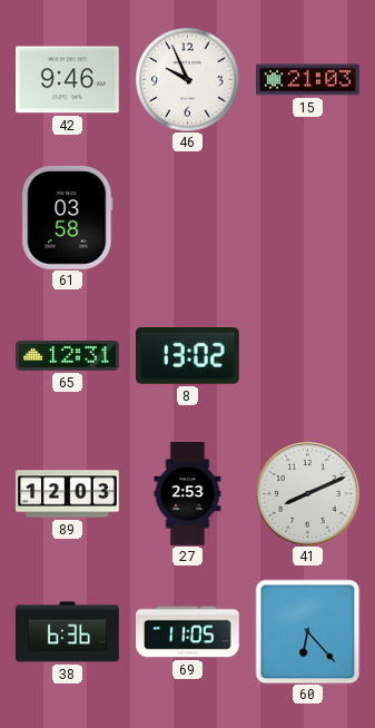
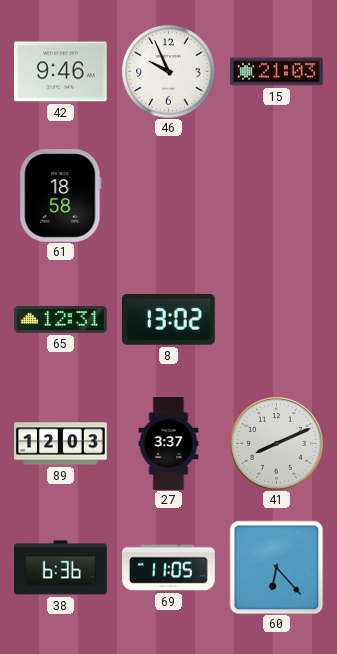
61: 03:58 -> 18:58
27: 2:53 -> 3:37
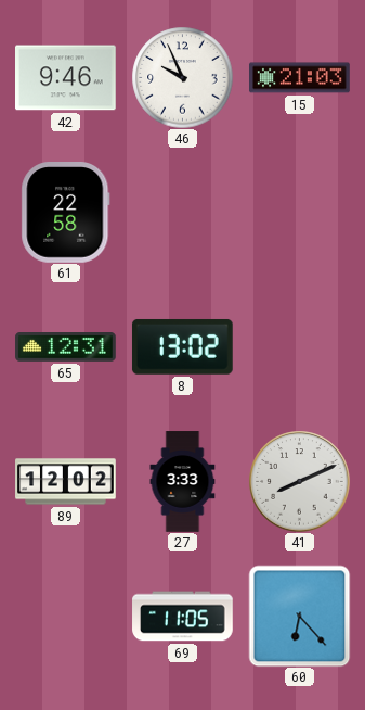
61: 18:58 -> 22:58
89: 12:03 -> 12:02
27: 3:37 -> 3:33
38: 6:36 -> none
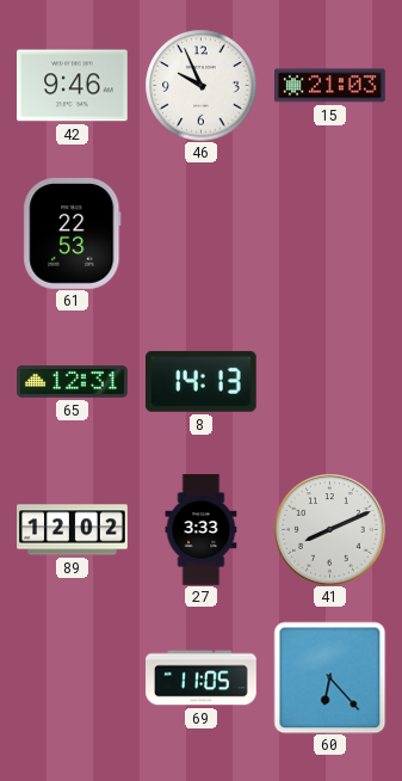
61: 22:58 -> 22:53
8: 13:02 -> 14:13
